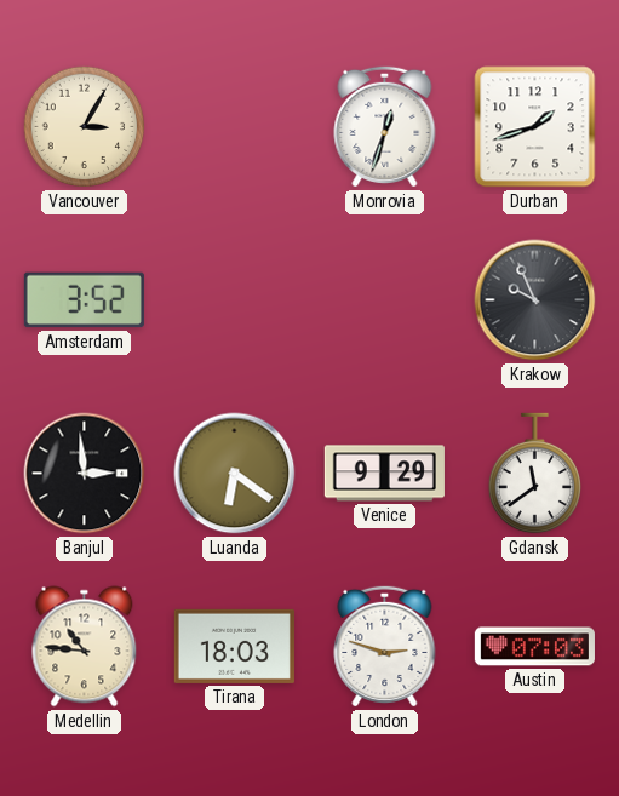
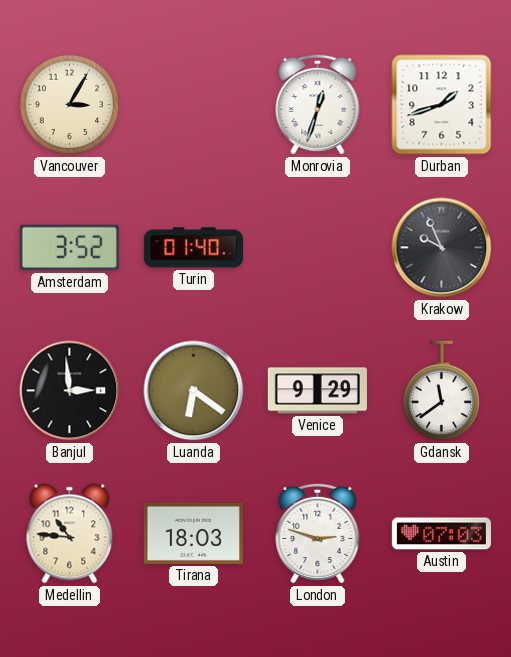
Turin: none -> 01:40
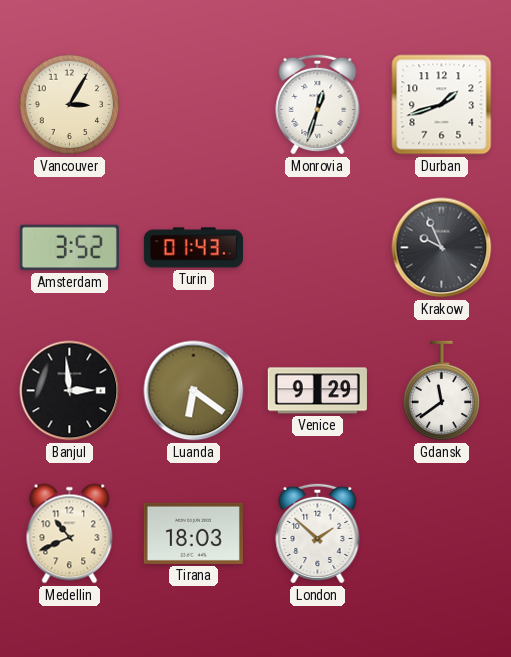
Turin: 01:40 -> 01:43
Medellin: 10:46 -> 10:41
London: 2:48 -> 1:52
Austin: 07:03 -> none
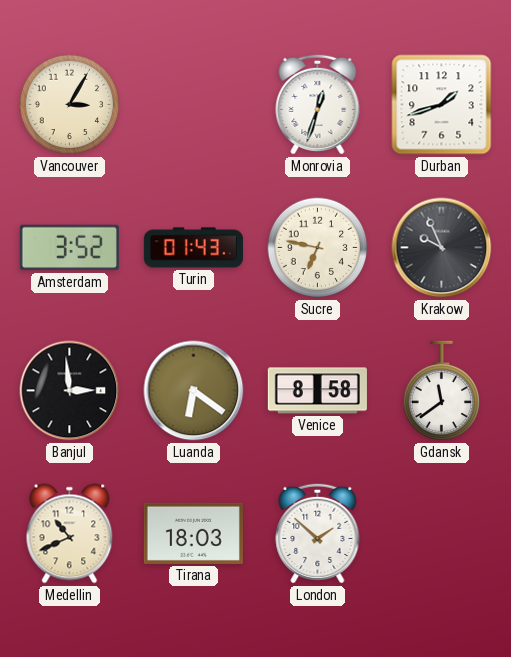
Sucre: none -> 6:47
Venice: 9:29 -> 8:58
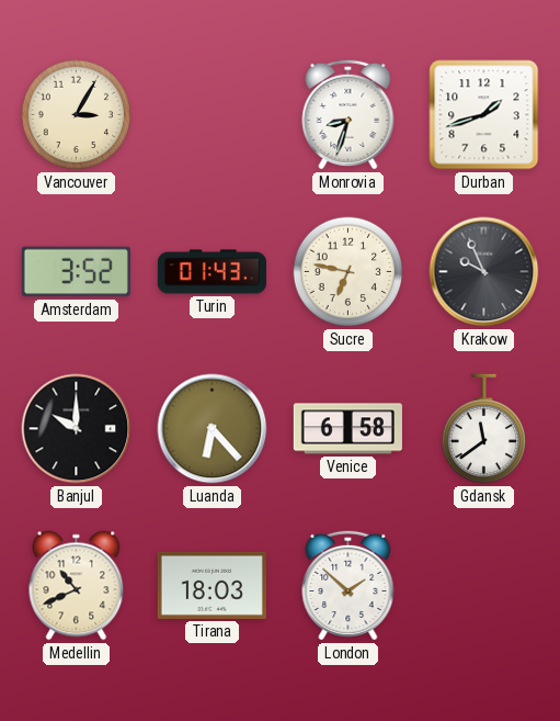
Monrovia: 12:33 -> 8:33
Banjul: 2:59 -> 10:00
Luanda: 6:21 -> 6:23
Venice: 8:58 -> 6:58
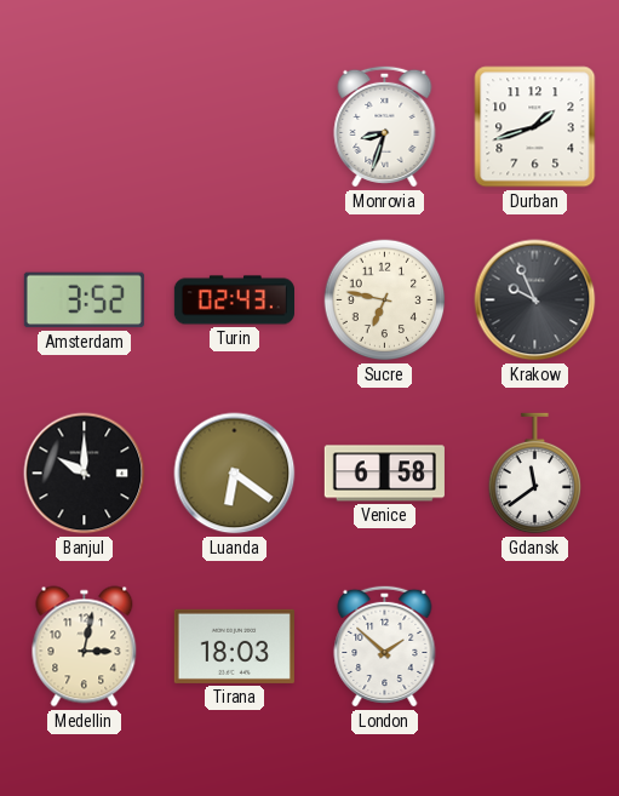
Vancouver: 3:05 -> none
Turin: 01:43 -> 02:43
Luanda: 6:23 -> 6:21
Medellin: 10:41 -> 3:02
